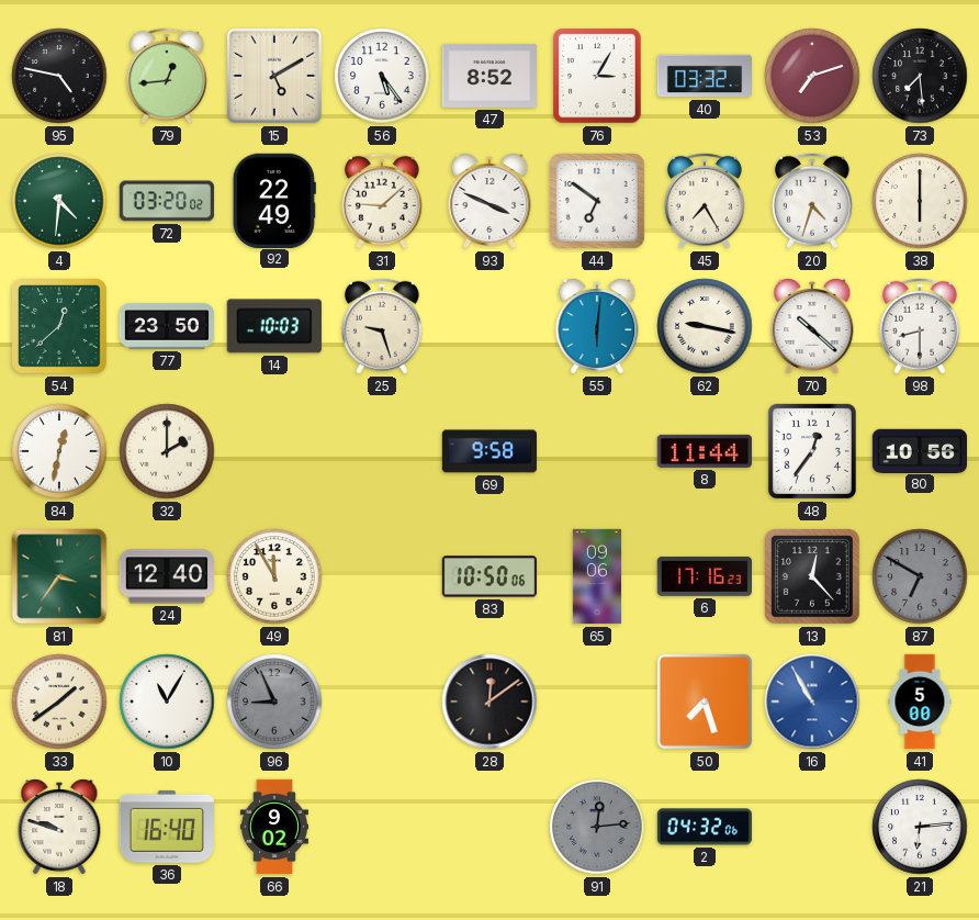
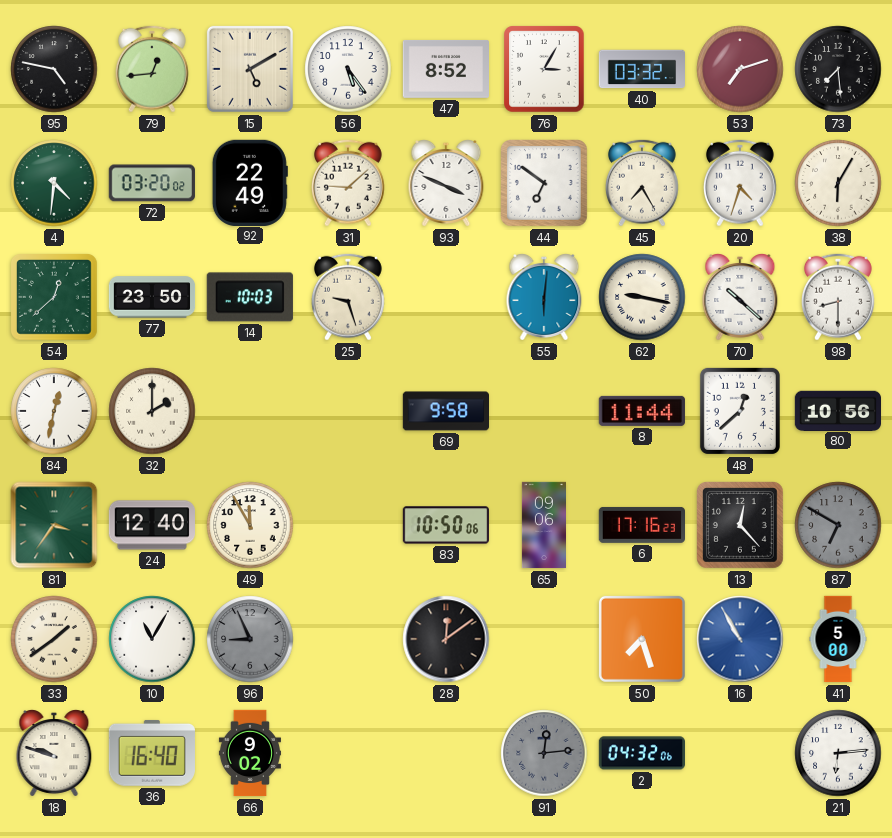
38: 6:00 -> 6:05
48: 12:36 -> 12:38
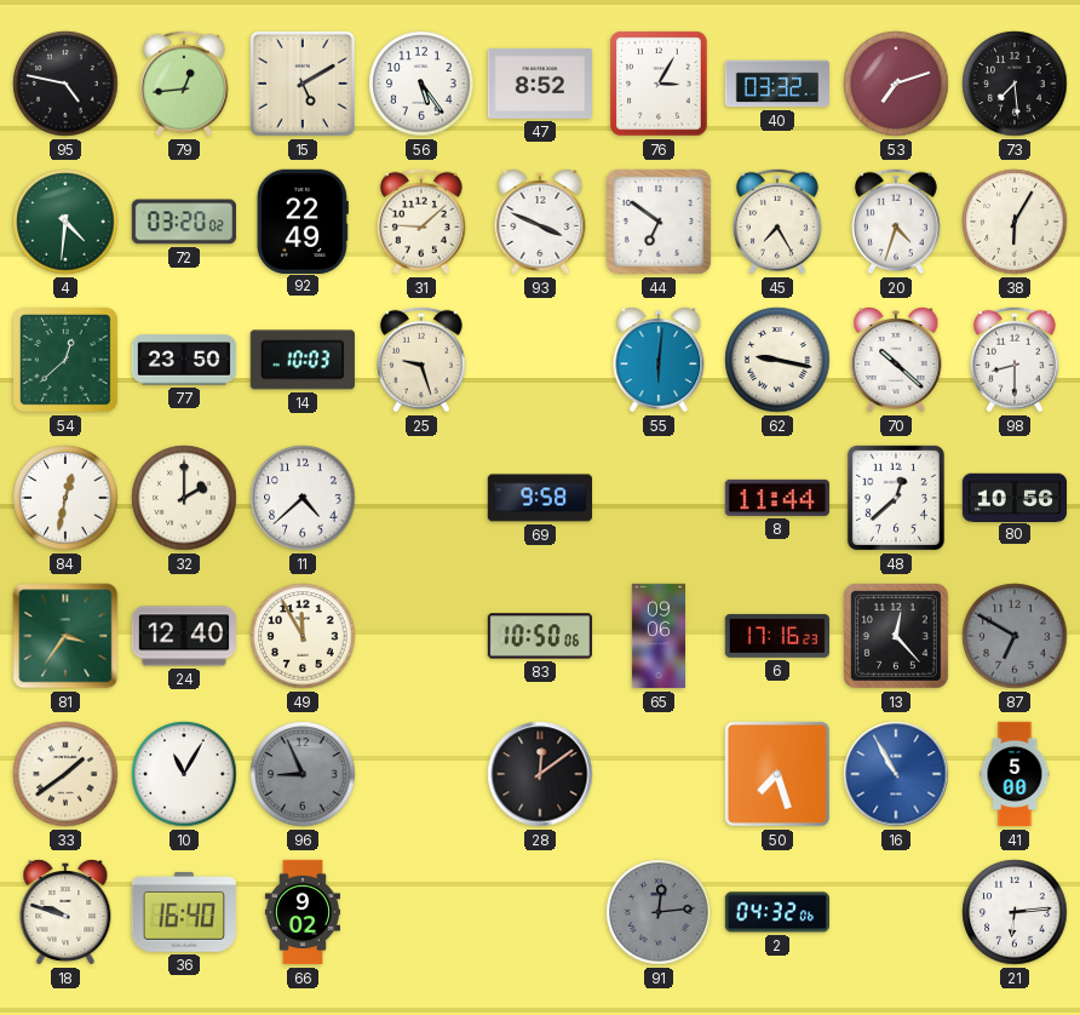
11: none -> 4:38
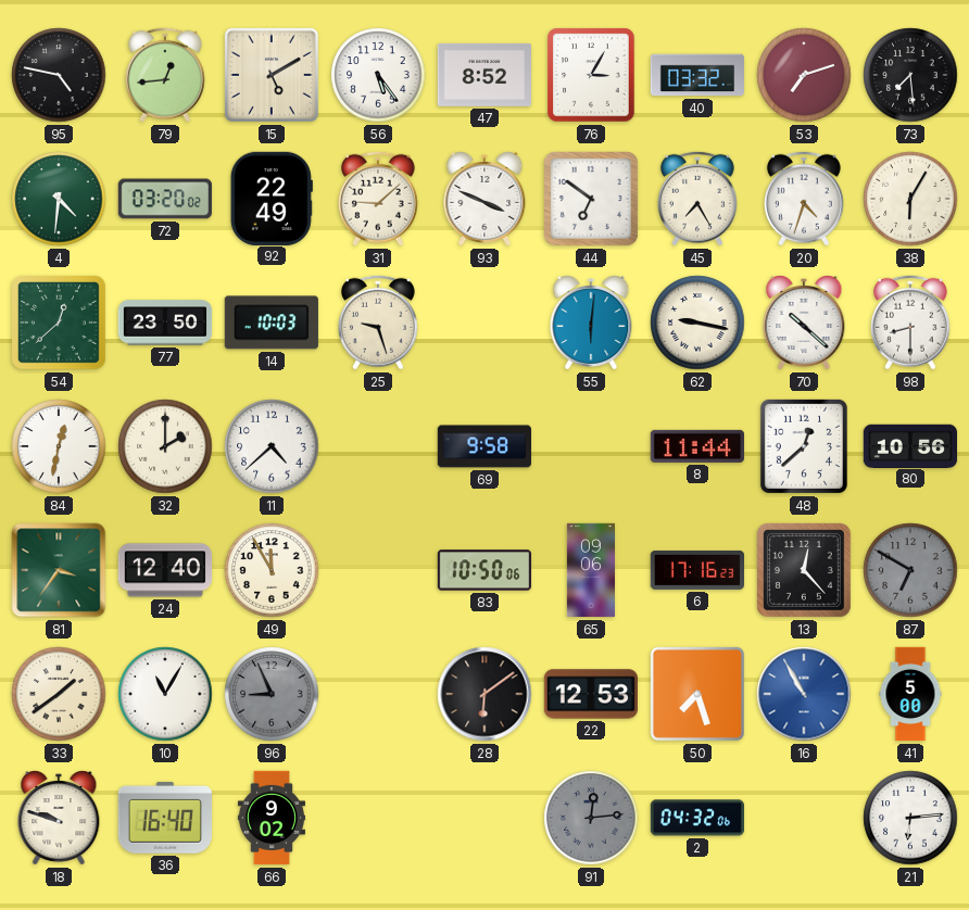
28: 12:09 -> 6:09
22: none -> 12:53
